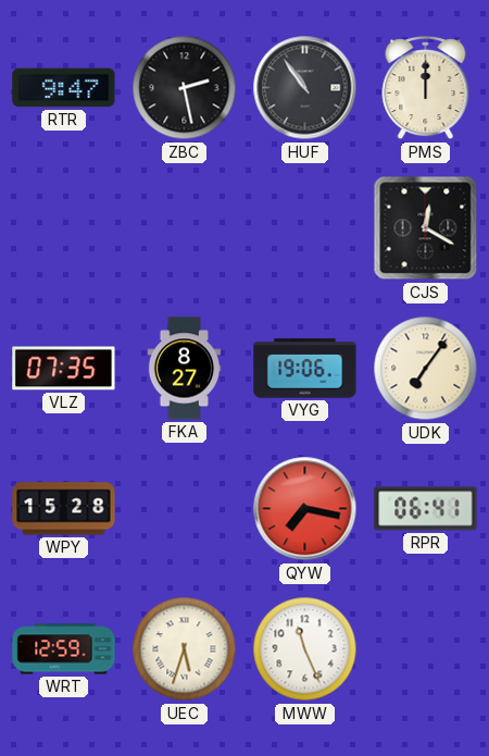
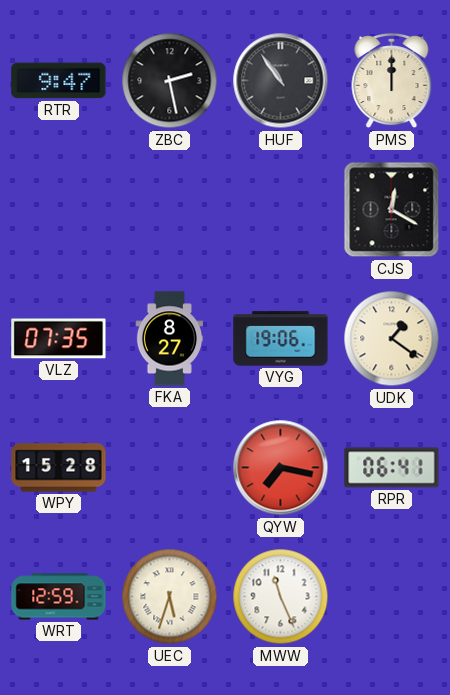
UDK: 7:06 -> 1:21
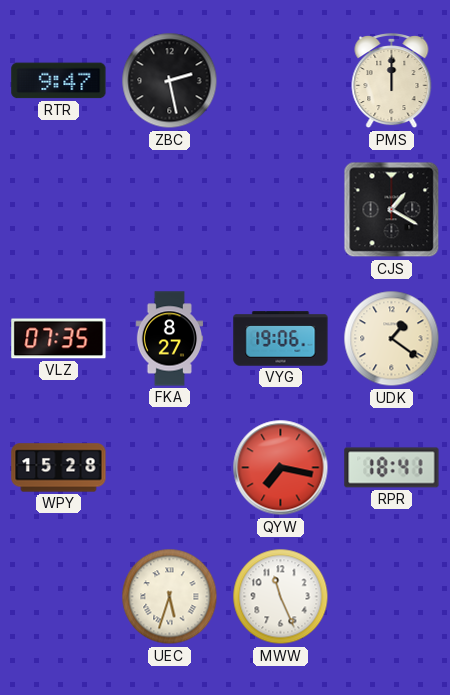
HUF: 10:54 -> none
CJS: 12:20 -> 1:20
RPR: 06:41 -> 18:41
WRT: 12:59 -> none
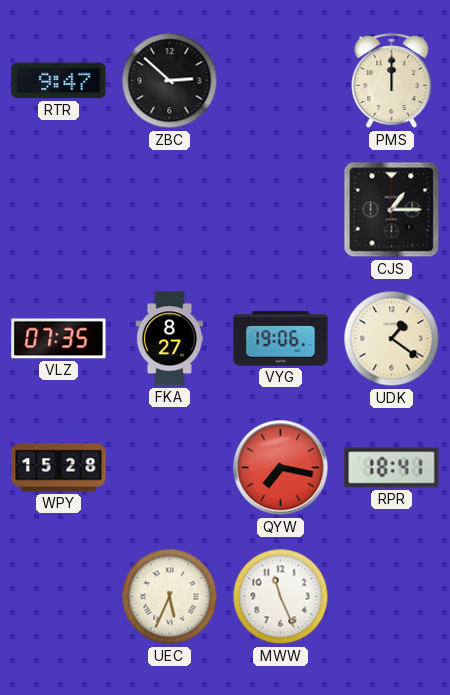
ZBC: 2:28 -> 2:52
CJS: 1:20 -> 1:15
UEC: 5:33 -> 5:34
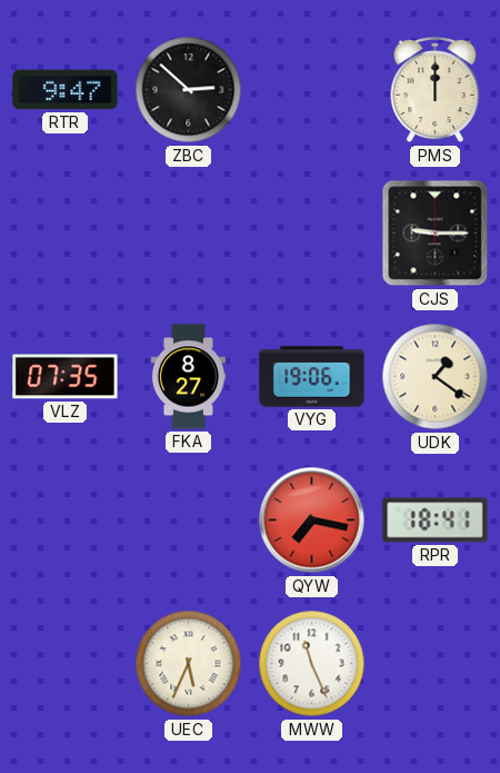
CJS: 1:15 -> 9:15
WPY: 15:28 -> none
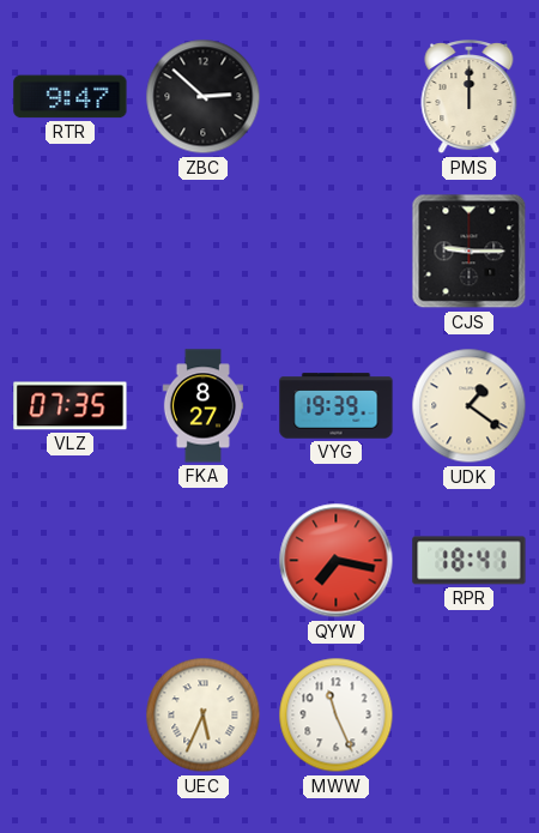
VYG: 19:06 -> 19:39
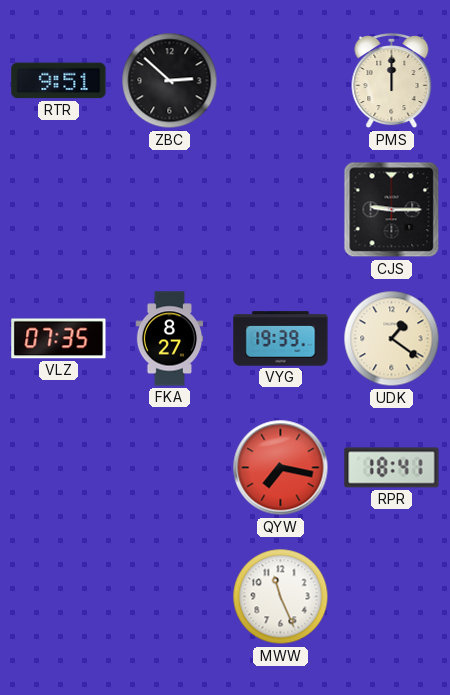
RTR: 9:47 -> 9:51
UEC: 5:34 -> none
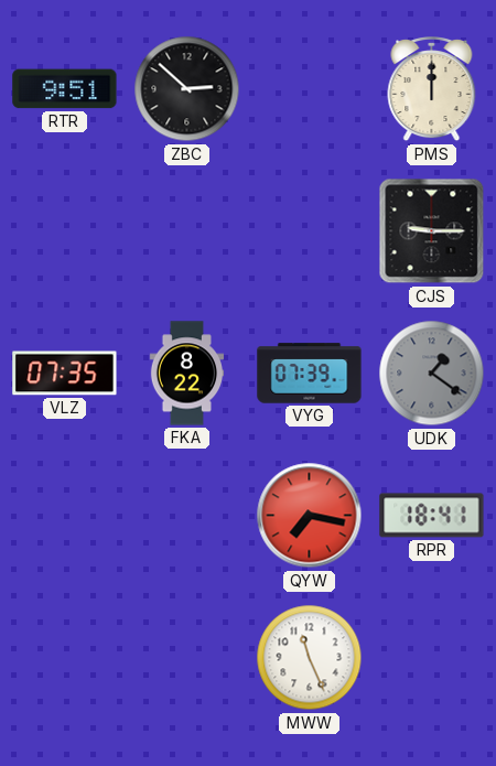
FKA: 8:27 -> 8:22
VYG: 19:39 -> 07:39
UDK dial: cream -> grey
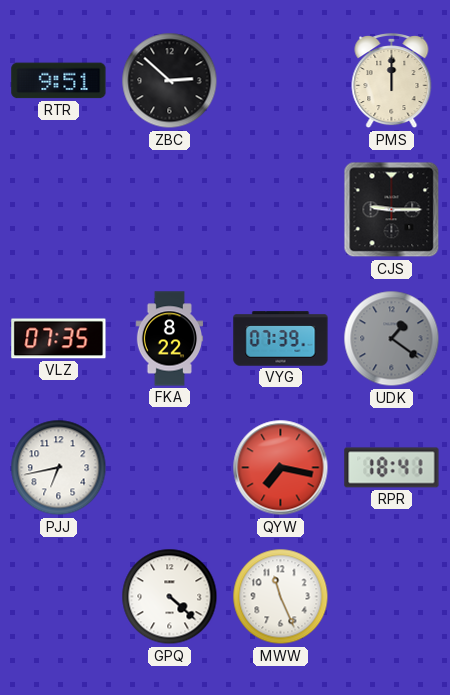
PJJ: none -> 6:43
GPQ: none -> 4:22
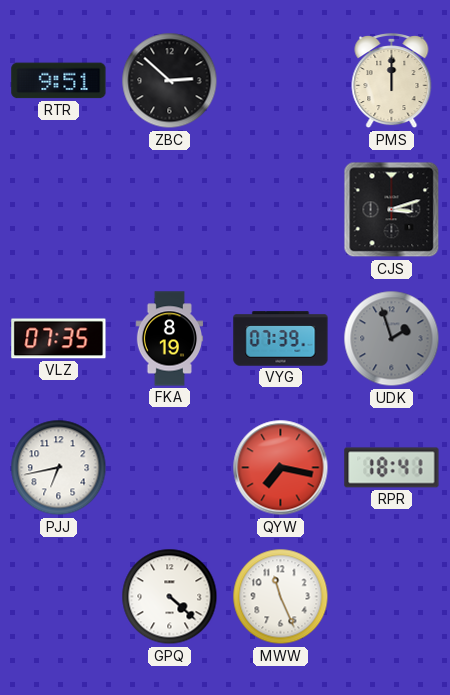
CJS: 9:15 -> 3:12
FKA: 8:22 -> 8:19
UDK: 1:21 -> 1:57
